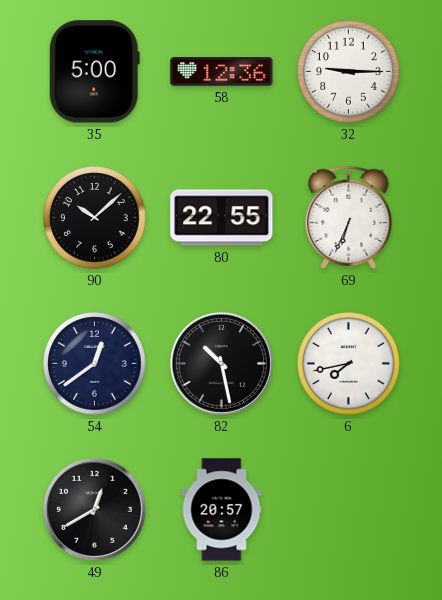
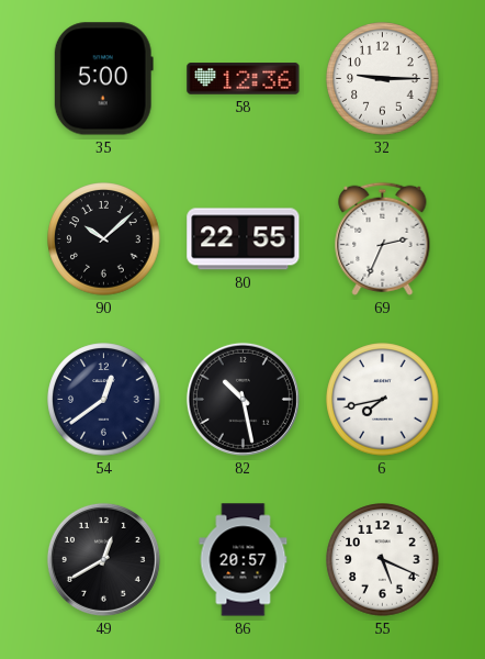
69: 6:34 -> 2:34
55: none -> 5:19
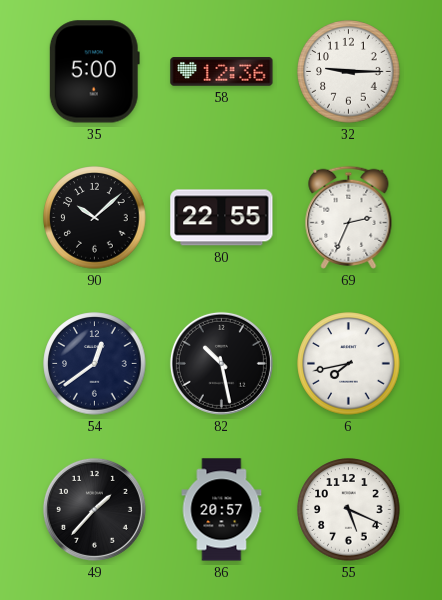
49: 12:40 -> 1:37
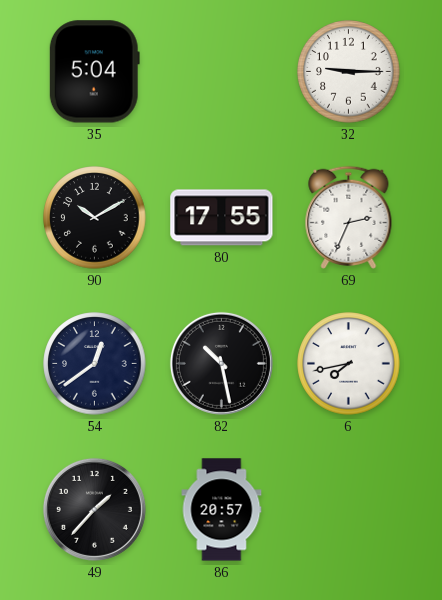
35: 5:00 -> 5:04
58: 12:36 -> none
90: 10:08 -> 10:10
80: 22:55 -> 17:55
55: 5:19 -> none
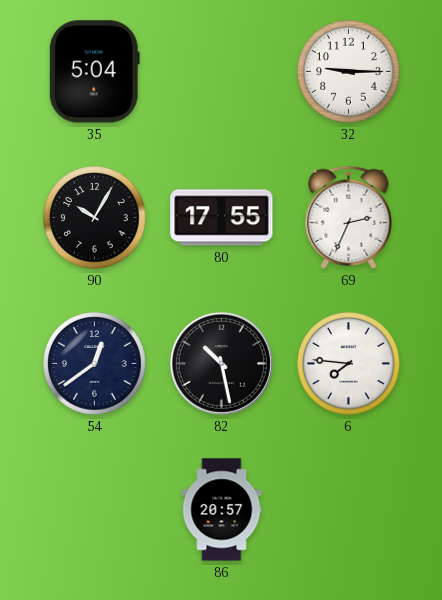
90: 10:10 -> 10:05
6: 7:43 -> 7:46
49: 1:37 -> none
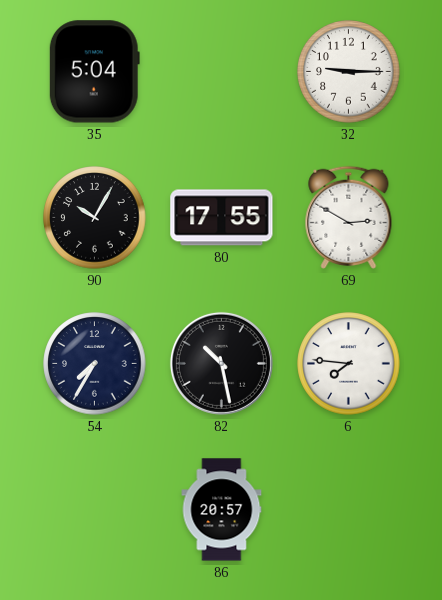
69: 2:34 -> 2:50
54: 12:39 -> 7:35
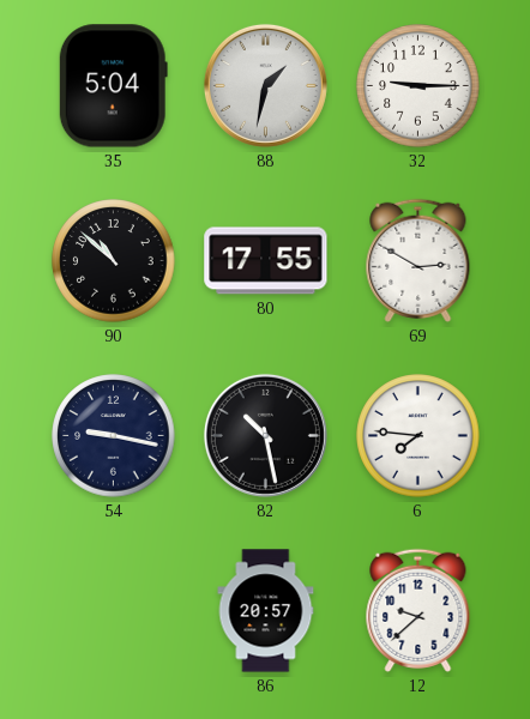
88: none -> 1:32
90: 10:05 -> 10:52
54: 7:35 -> 9:17
12: none -> 9:38
